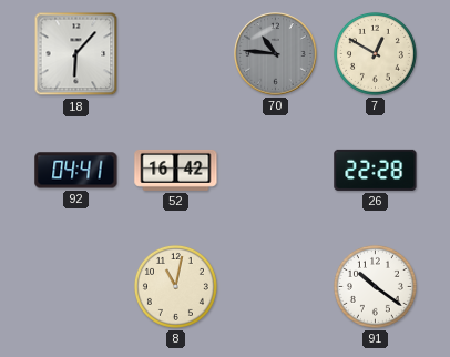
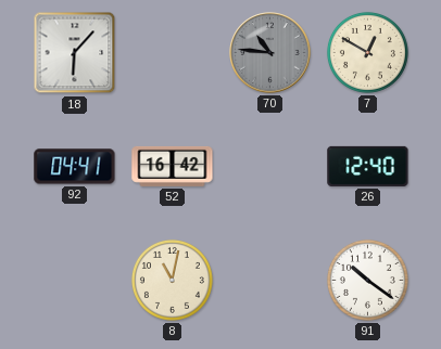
26: 22:28 -> 12:40
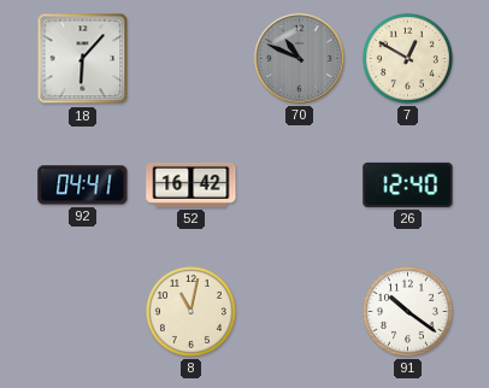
70: 10:46 -> 10:49
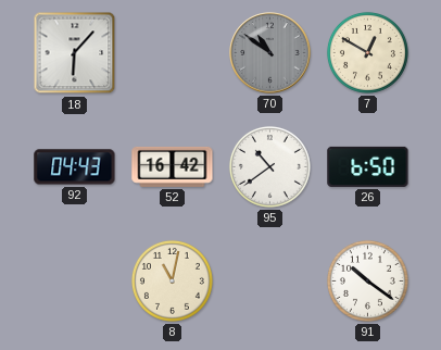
70: 10:49 -> 10:51
92: 04:41 -> 04:43
95: none -> 10:39
26: 12:40 -> 6:50
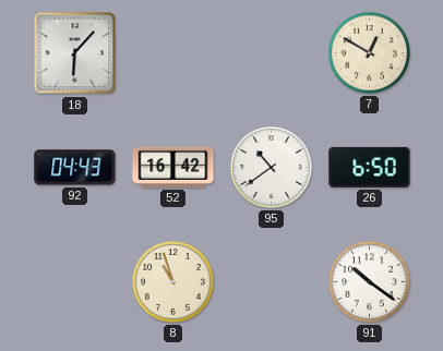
70: 10:51 -> none
8: 11:02 -> 10:57
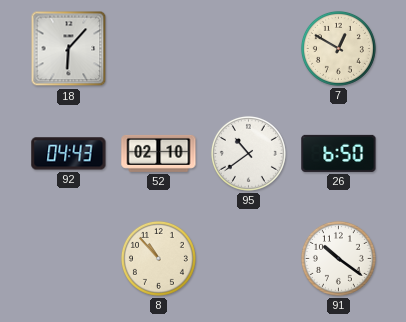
52: 16:42 -> 02:10
8: 10:57 -> 10:53
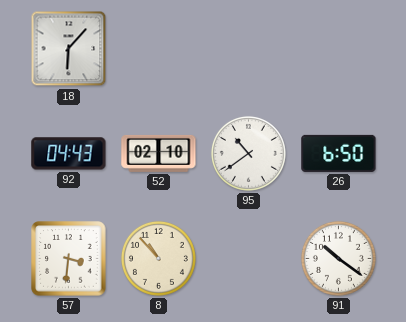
7: 12:50 -> none
57: none -> 3:31
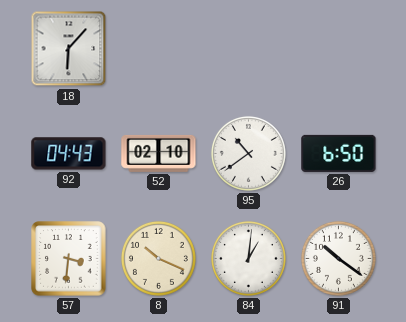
8: 10:53 -> 10:19
84: none -> 1:01
